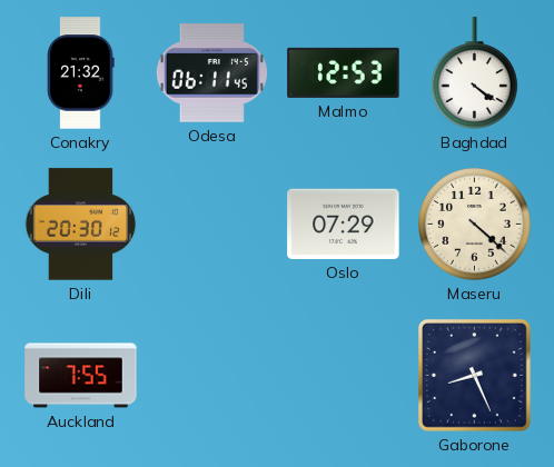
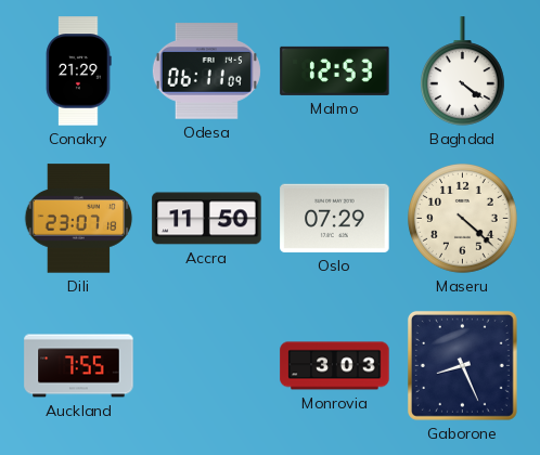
Conakry: 21:32 -> 21:29
Odesa: 06:11:45 -> 06:11:09
Dili: 20:30 -> 23:07
Accra: none -> 11:50
Monrovia: none -> 3:03
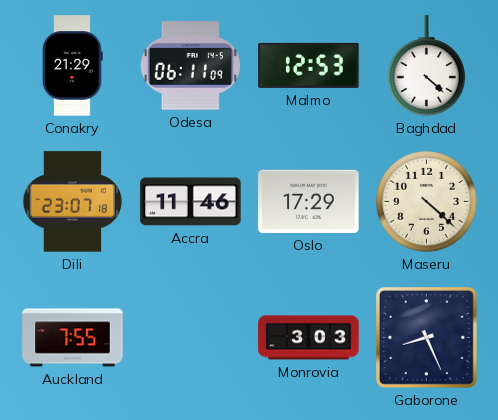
Baghdad: 4:21 -> 4:22
Accra: 11:50 -> 11:46
Oslo: 07:29 -> 17:29
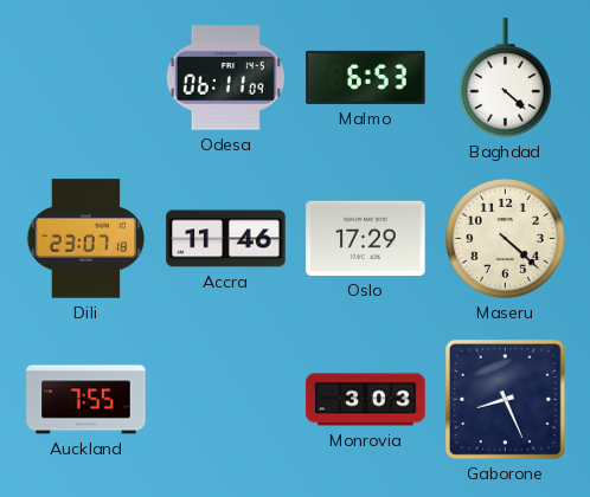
Conakry: 21:29 -> none
Malmo: 12:53 -> 6:53
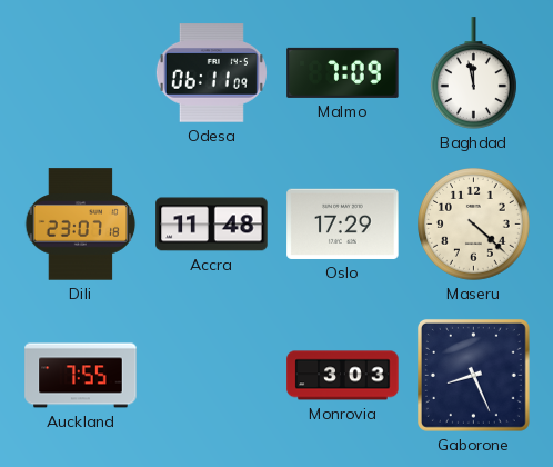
Malmo: 6:53 -> 7:09
Baghdad: 4:22 -> 11:58
Accra: 11:46 -> 11:48
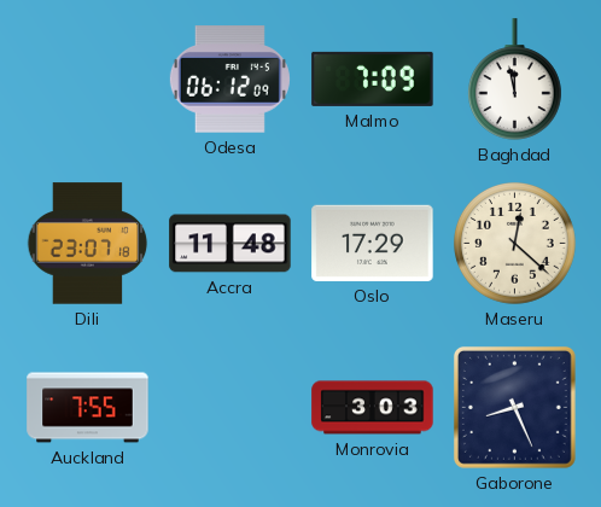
Odesa: 06:11 -> 06:12
Maseru: 4:22 -> 12:22
